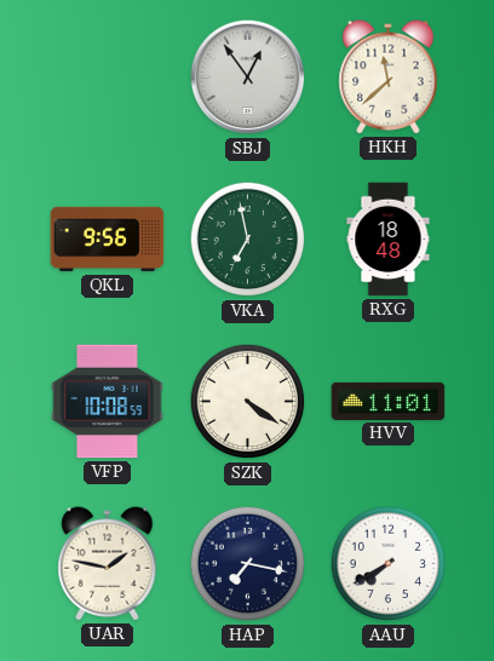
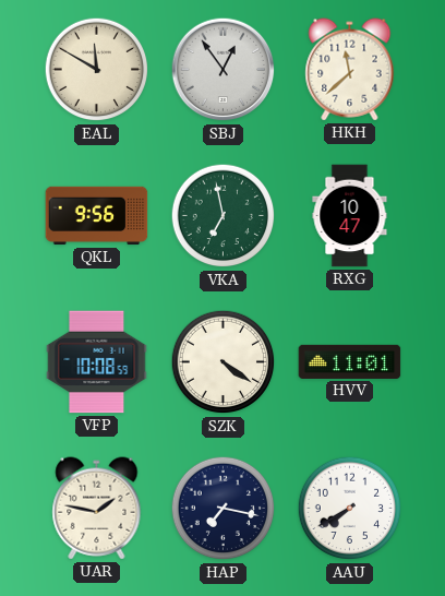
EAL: none -> 11:50
RXG: 18:48 -> 10:47
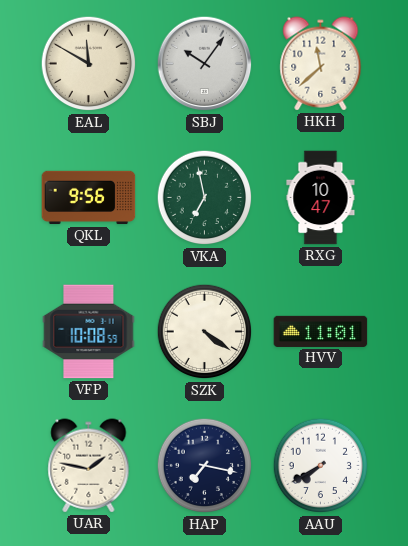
SBJ: 12:54 -> 10:06
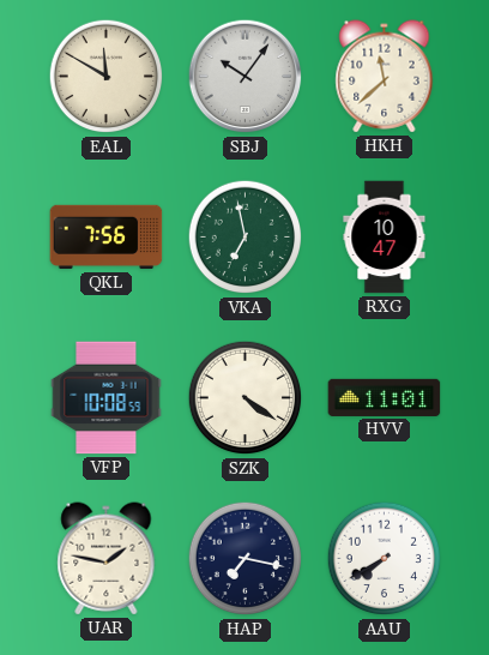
QKL: 9:56 -> 7:56
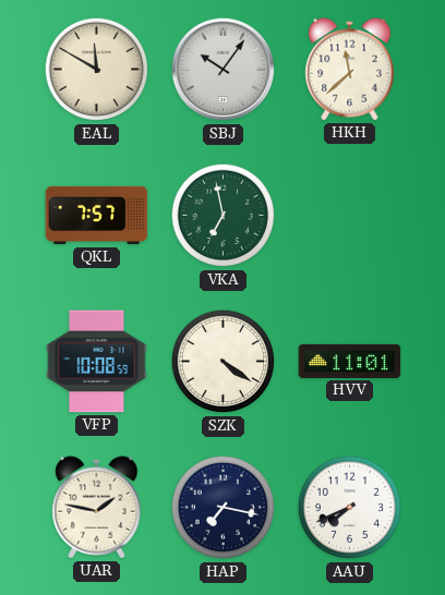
QKL: 7:56 -> 7:57
RXG: 10:47 -> none
AAU: 7:40 -> 7:41
